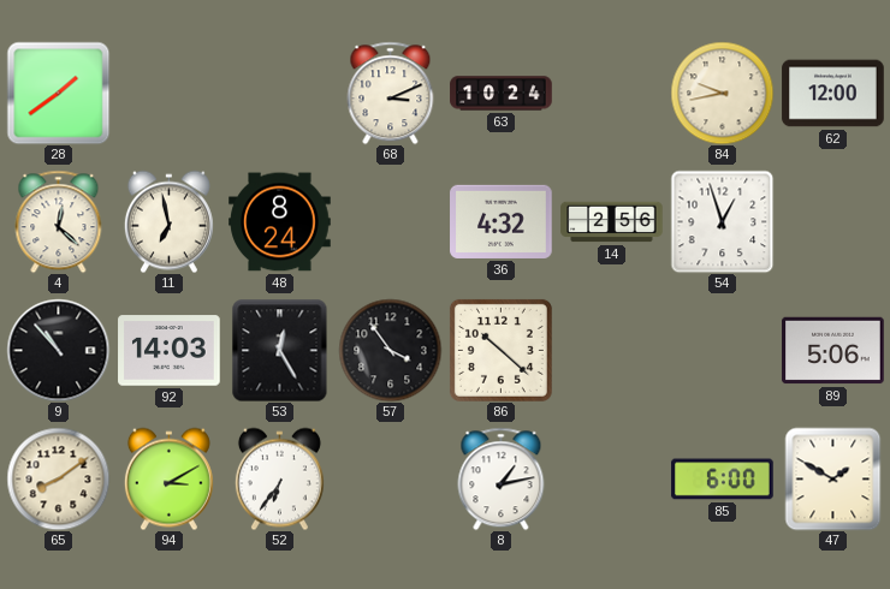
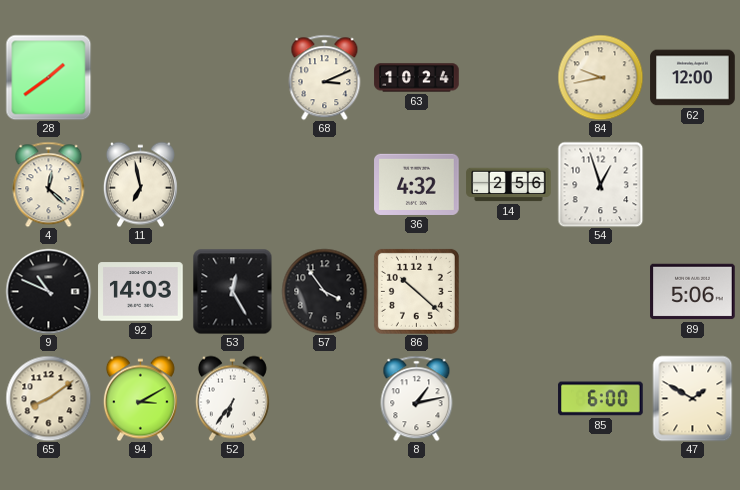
48: 8:24 -> none
9: 10:53 -> 10:49
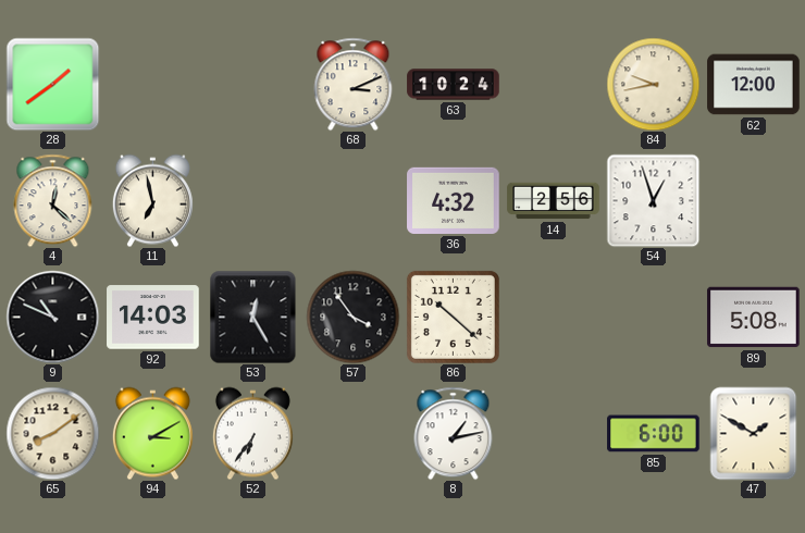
89: 5:06 -> 5:08
